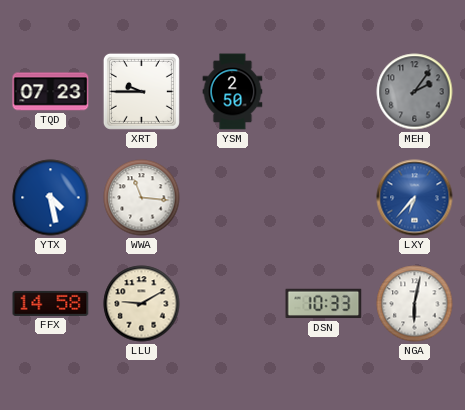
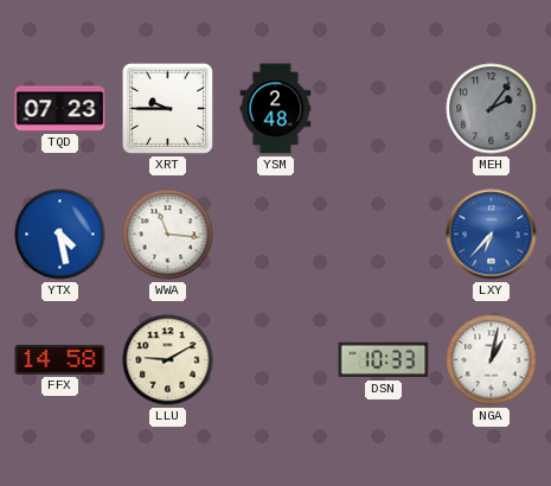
YSM: 2:50 -> 2:48
NGA: 6:02 -> 1:02
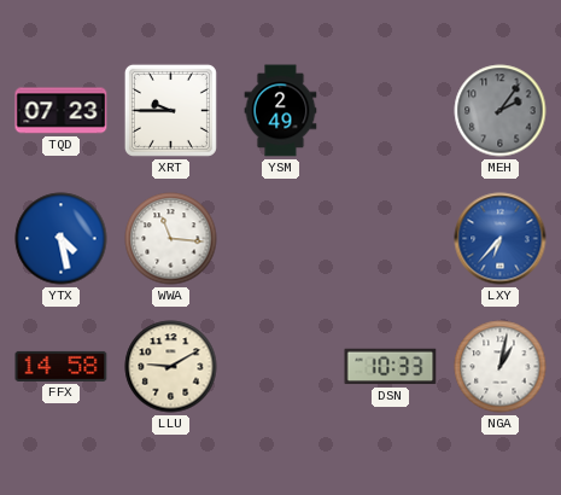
YSM: 2:48 -> 2:49
